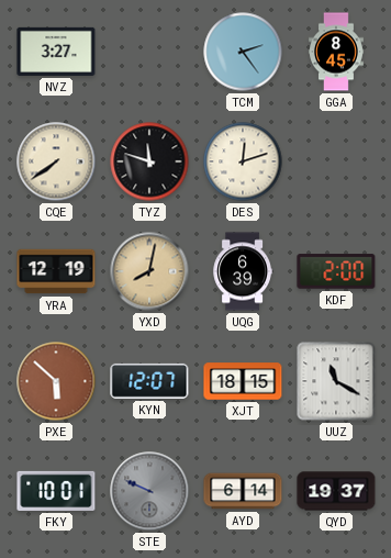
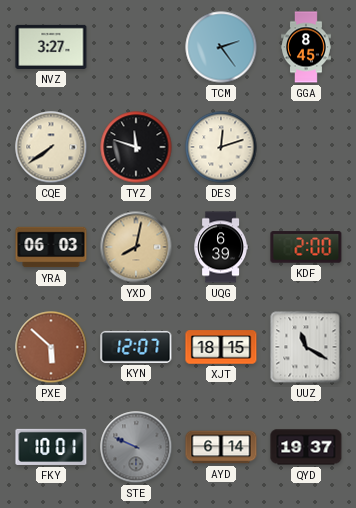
YRA: 12:19 -> 06:03
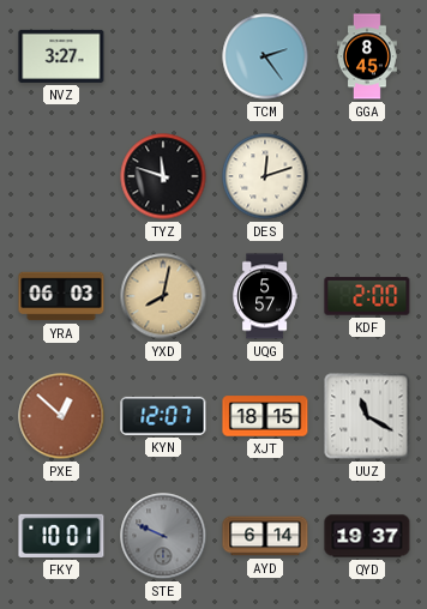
CQE: 7:39 -> none
UQG: 6:39 -> 5:57
PXE: 5:52 -> 12:52
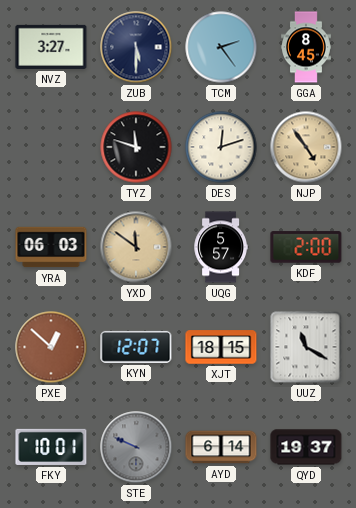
ZUB: none -> 5:30
NJP: none -> 4:54
YXD: 8:02 -> 11:51
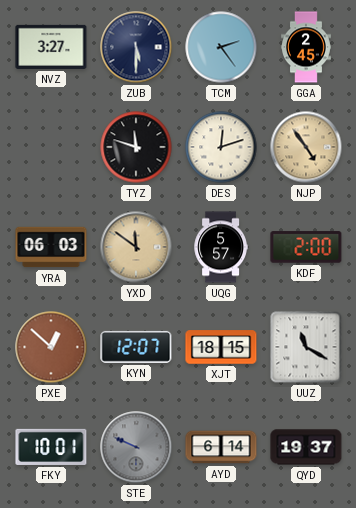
GGA: 8:45 -> 2:45
